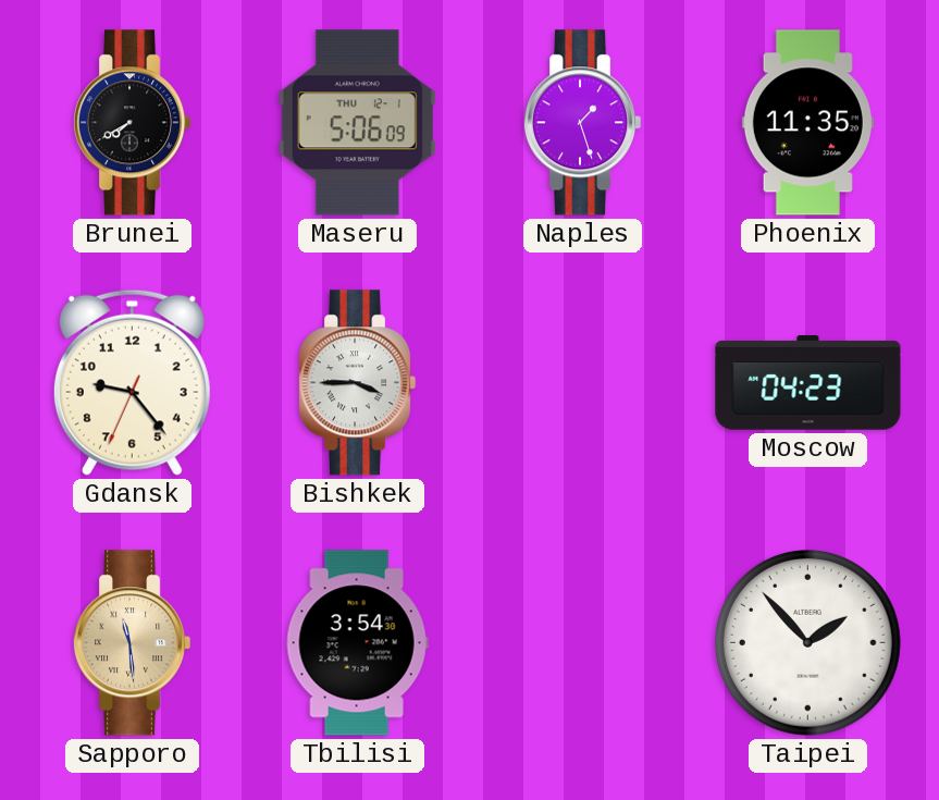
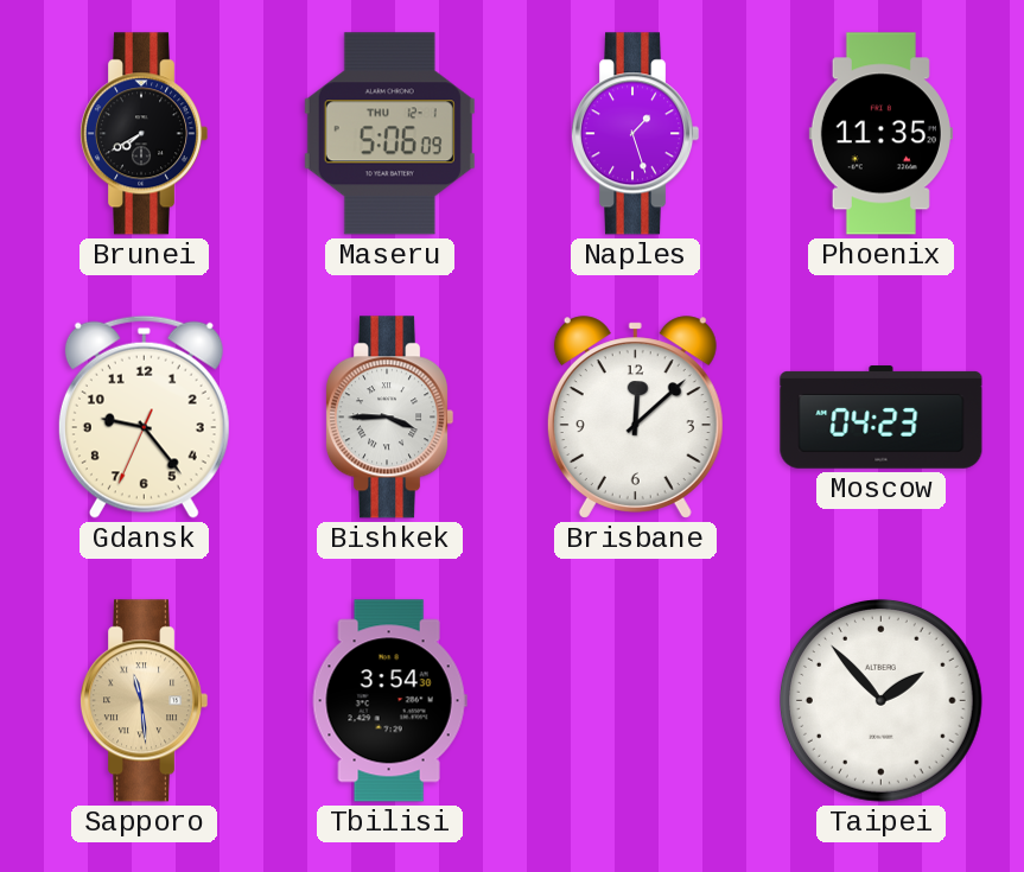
Brisbane: none -> 12:08
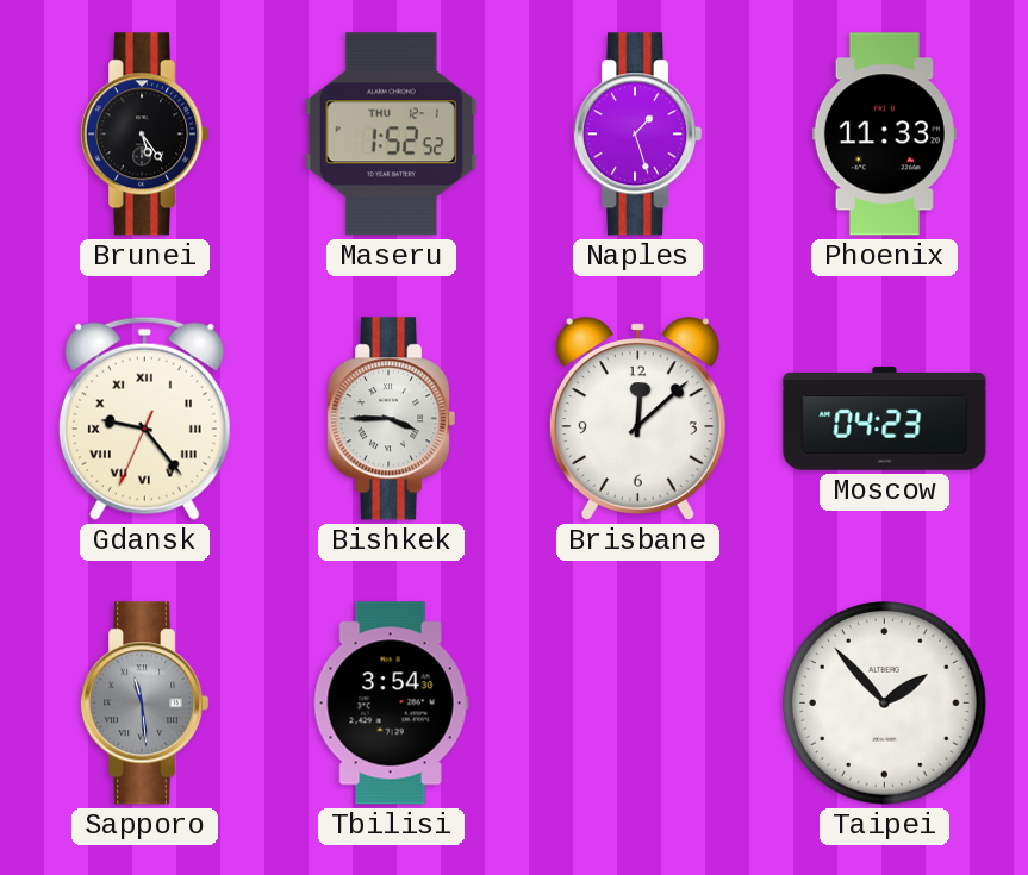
Brunei: 7:40 -> 5:24
Maseru: 5:06 -> 1:52
Phoenix: 11:35 -> 11:33
Gdansk numerals: Arabic -> Roman
Sapporo dial: champagne -> grey
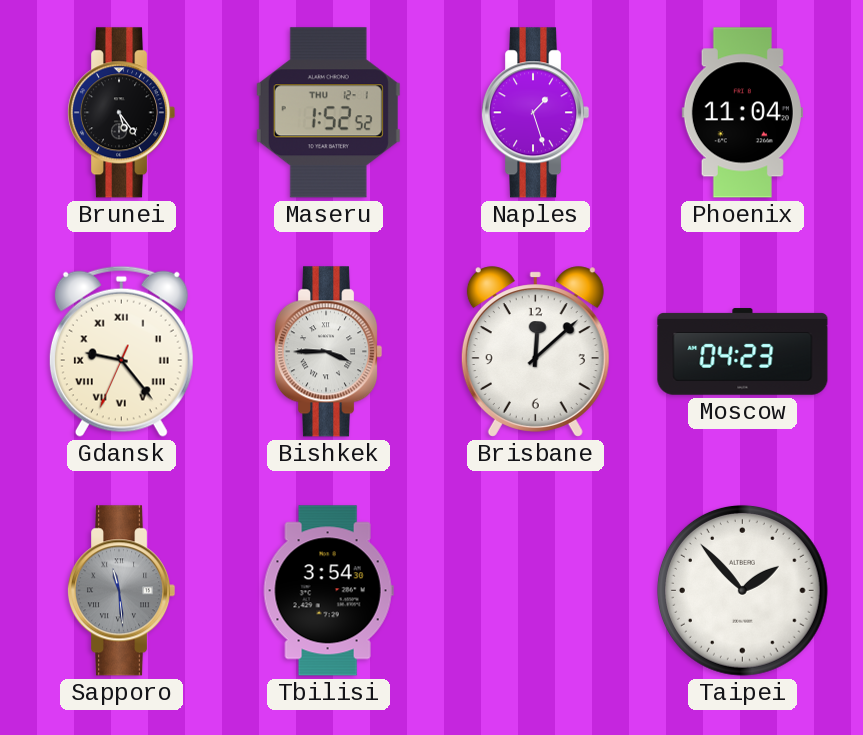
Phoenix: 11:33 -> 11:04
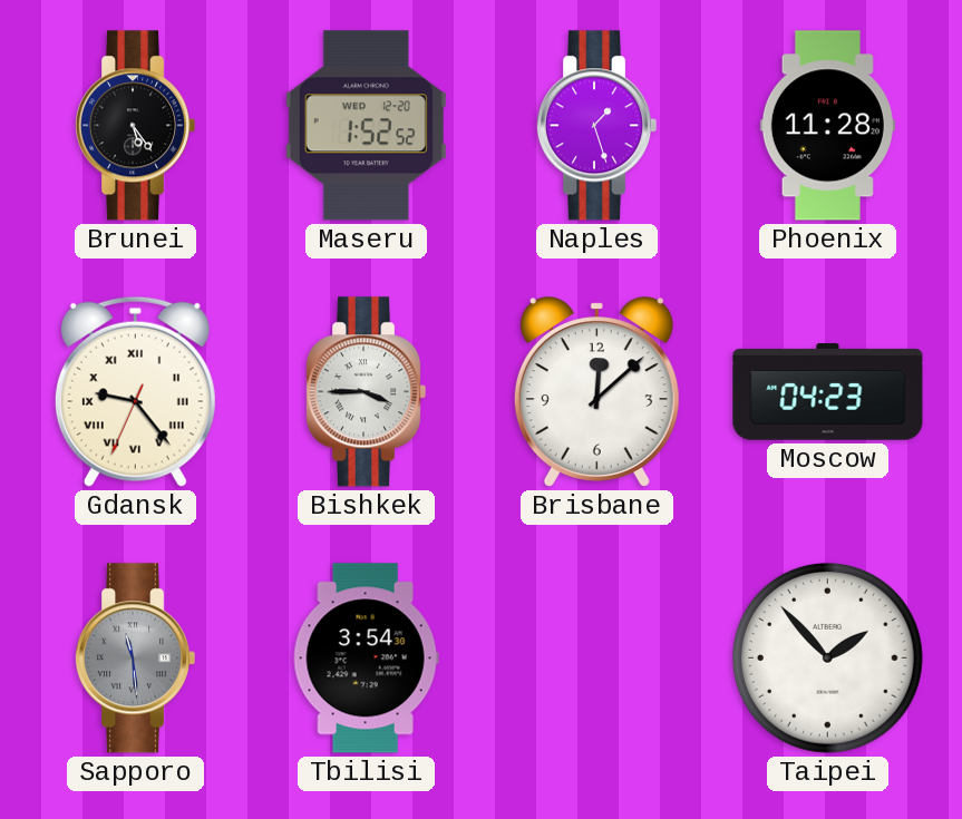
Maseru date: THU 12-1 -> WED 12-20
Phoenix: 11:04 -> 11:28
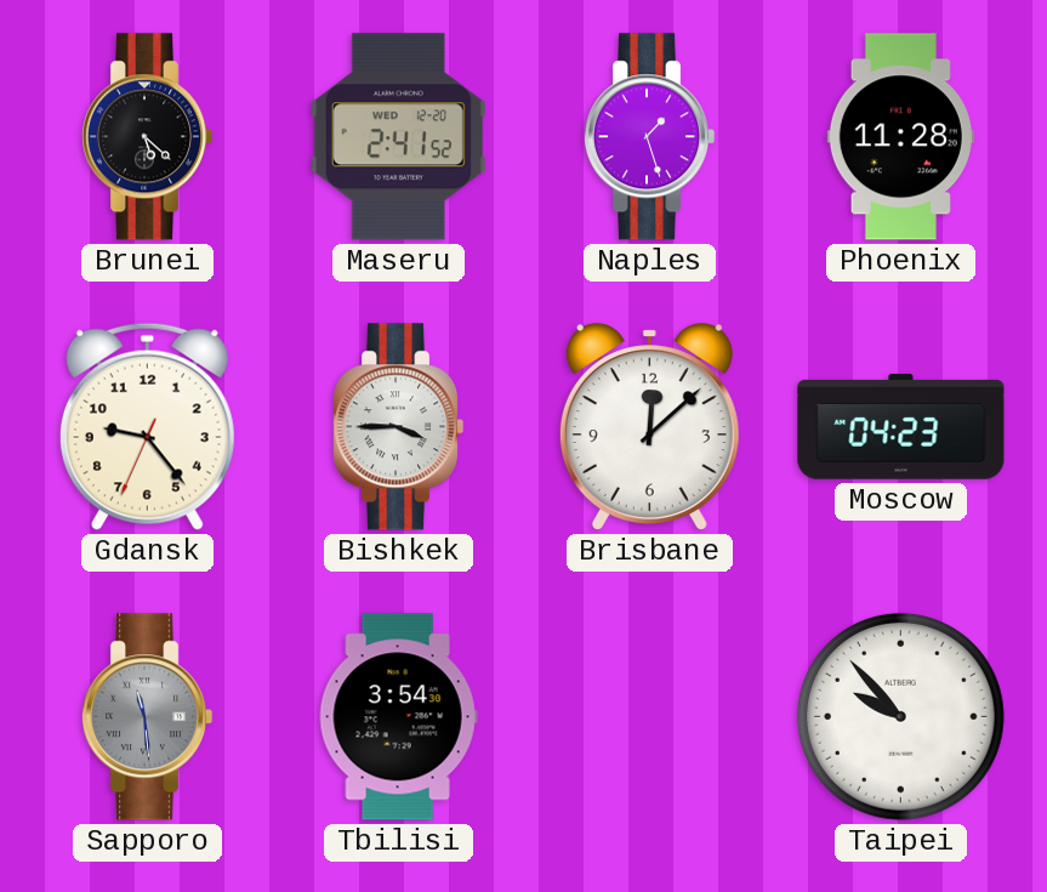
Brunei: 5:24 -> 5:22
Maseru: 1:52 -> 2:41
Gdansk numerals: Roman -> Arabic
Taipei: 1:53 -> 9:53
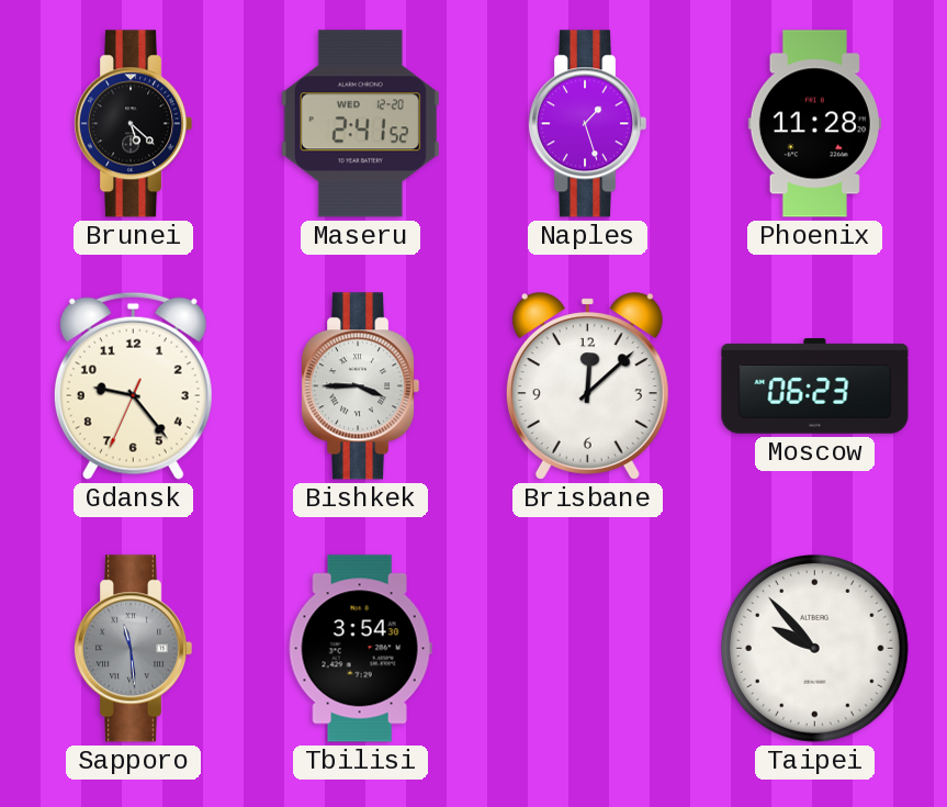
Moscow: 04:23 -> 06:23
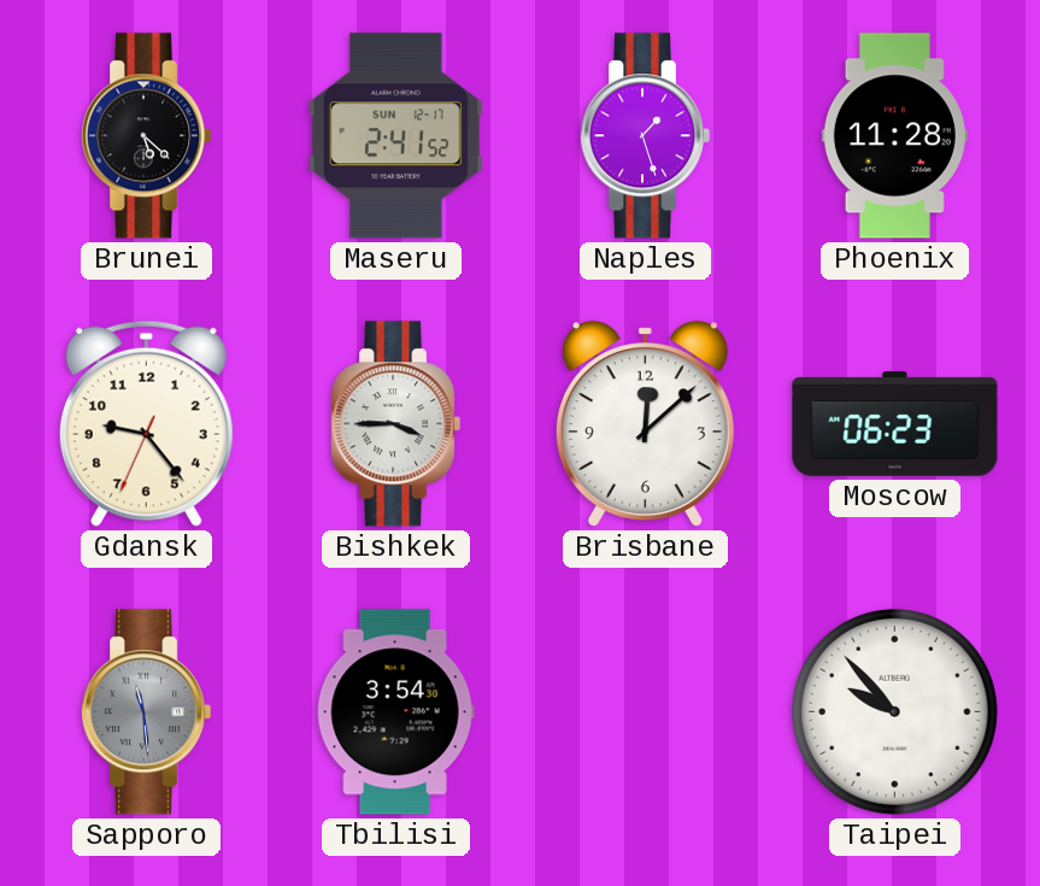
Maseru date: WED 12-20 -> SUN 12-17
